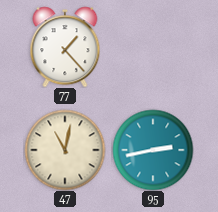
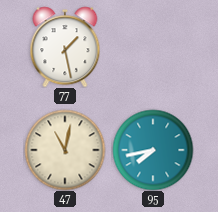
77: 1:23 -> 1:28
95: 2:43 -> 7:43
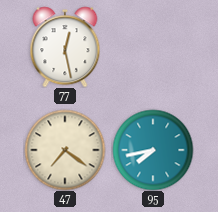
77: 1:28 -> 12:28
47: 11:02 -> 7:21
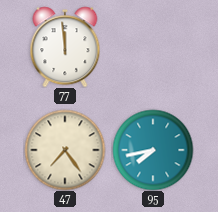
77: 12:28 -> 11:59
47: 7:21 -> 7:24
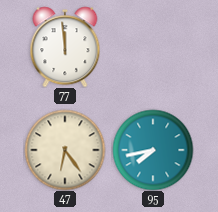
47: 7:24 -> 6:24
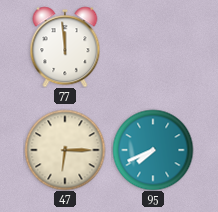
47: 6:24 -> 6:15
95: 7:43 -> 7:41
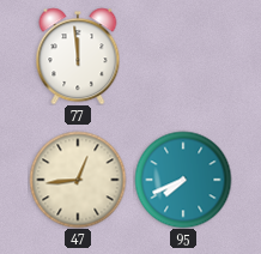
47: 6:15 -> 12:44
